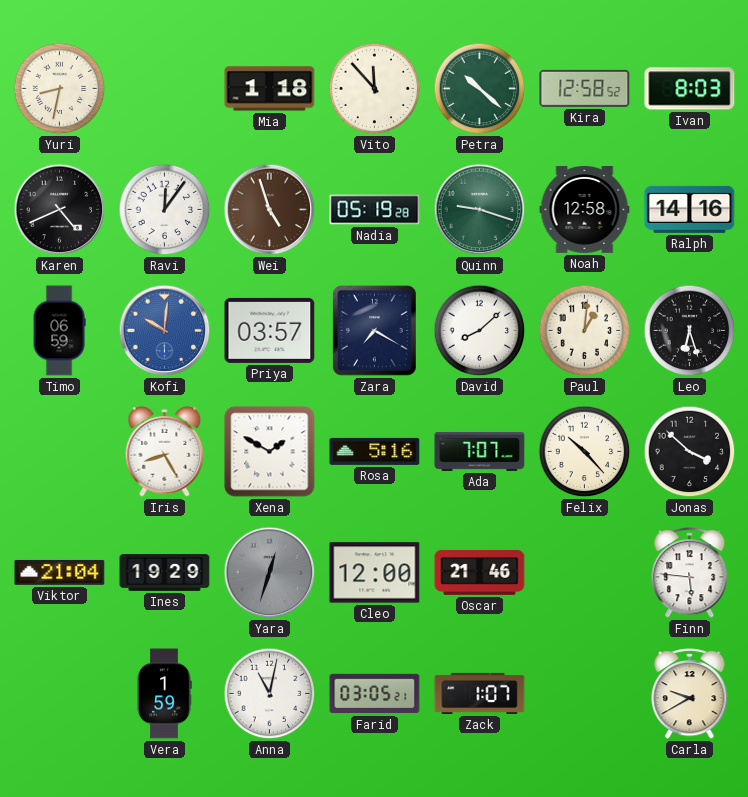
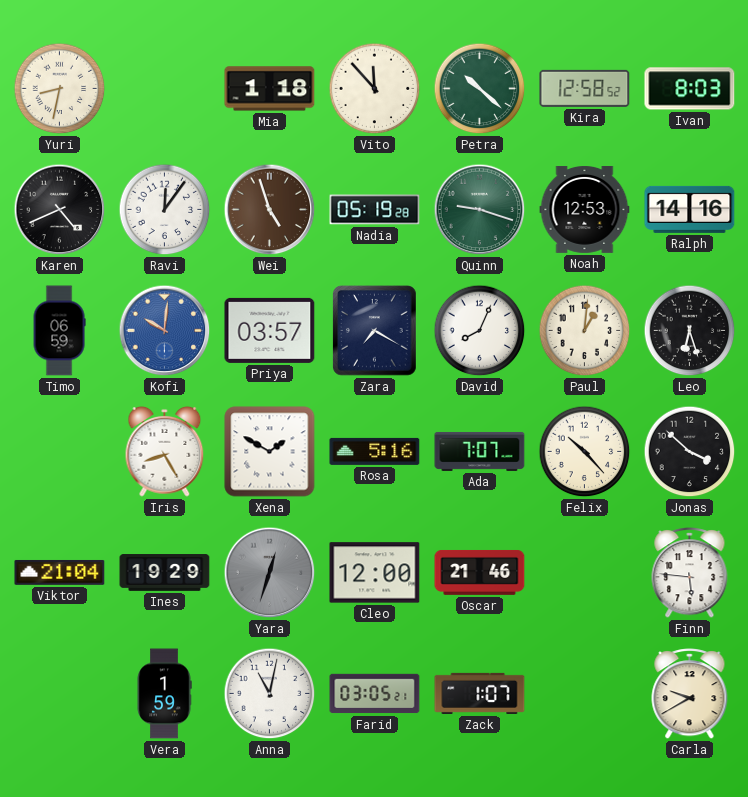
Noah: 12:58 -> 12:53
David: 8:08 -> 8:04
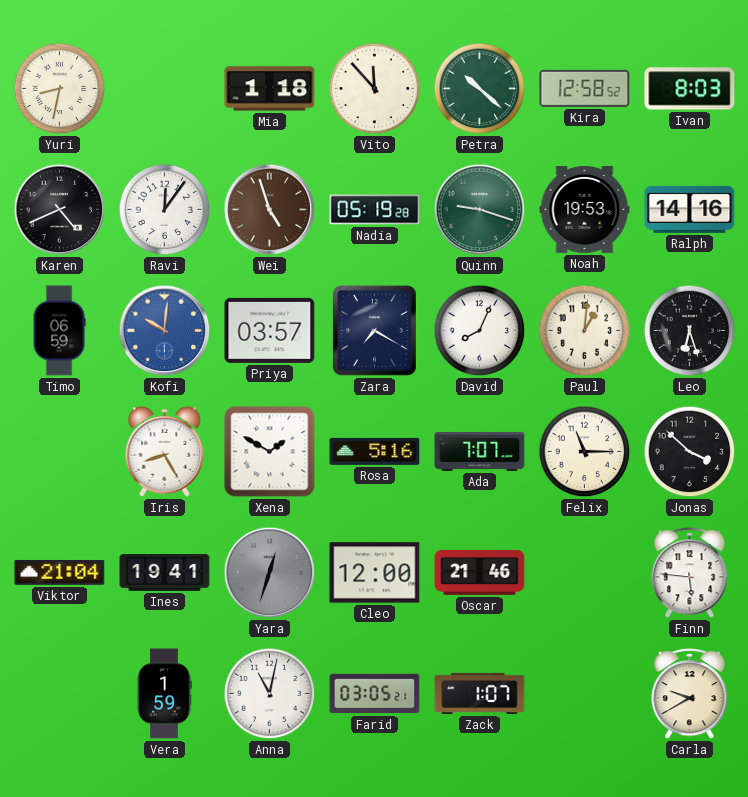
Noah: 12:53 -> 19:53
Felix: 10:23 -> 11:15
Ines: 19:29 -> 19:41
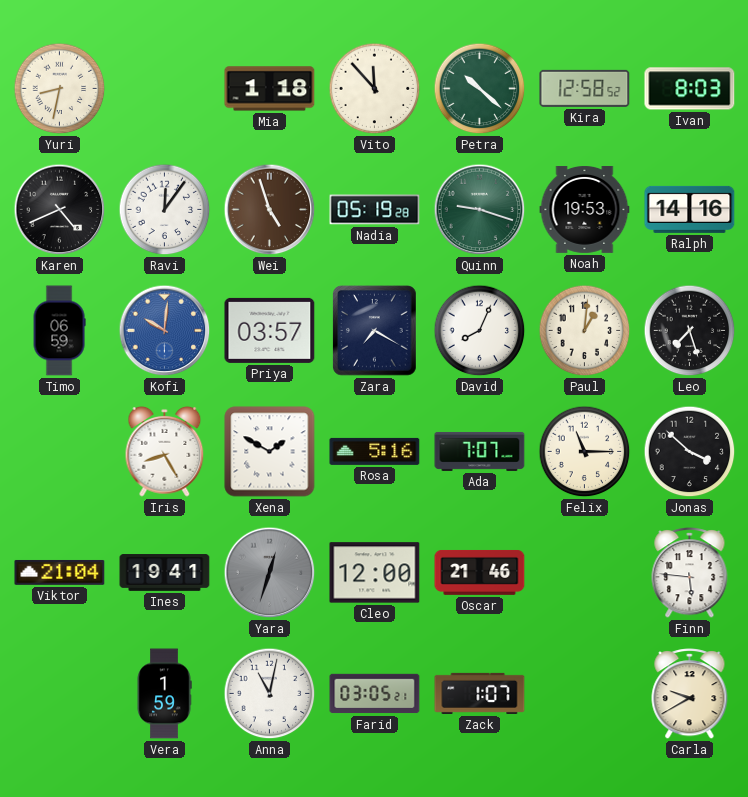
Leo: 6:27 -> 7:27
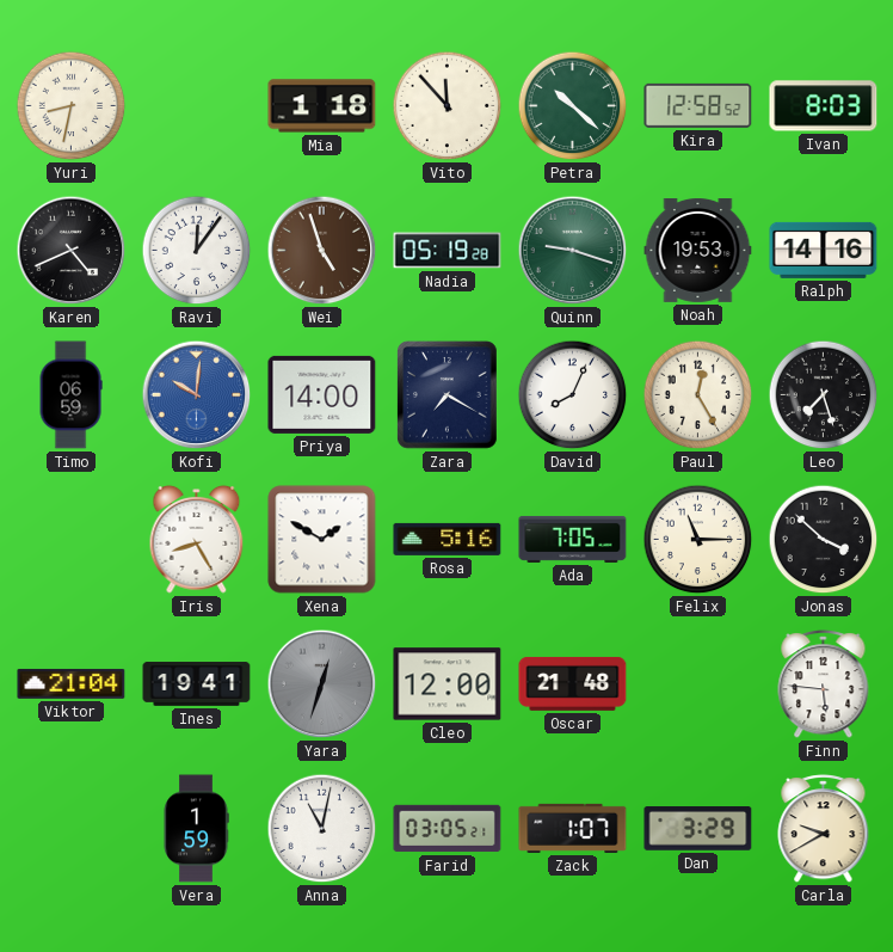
Priya: 03:57 -> 14:00
Paul: 1:01 -> 12:25
Ada: 7:07 -> 7:05
Oscar: 21:46 -> 21:48
Dan: none -> 3:29
